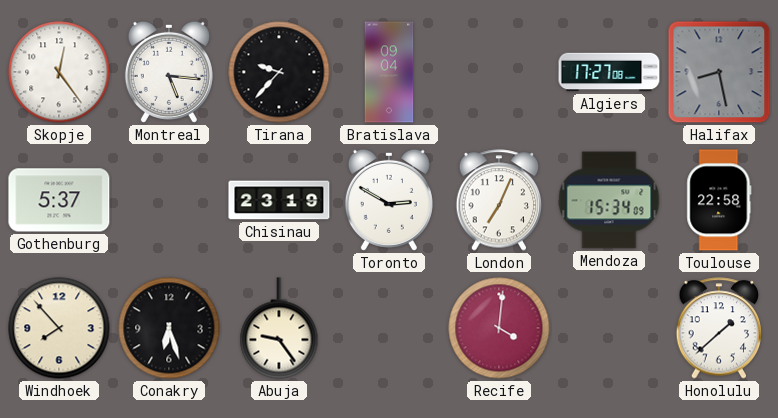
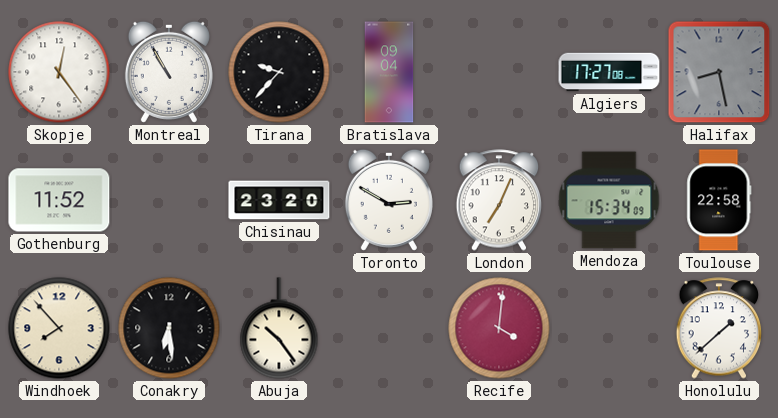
Montreal: 5:16 -> 10:55
Gothenburg: 5:37 -> 11:52
Chisinau: 23:19 -> 23:20
Conakry: 6:27 -> 6:29
Abuja: 9:24 -> 10:24
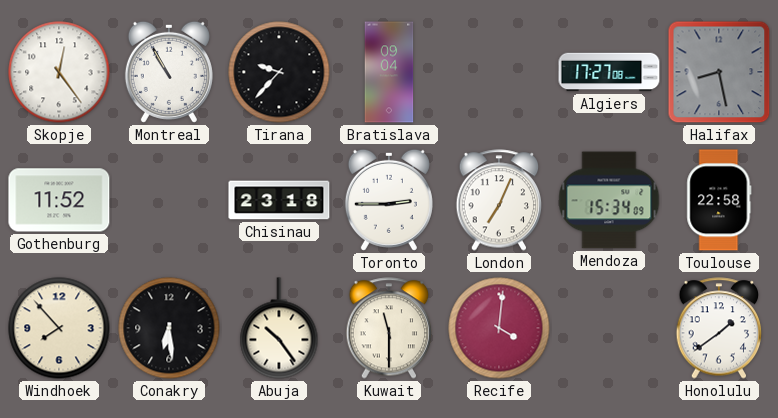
Chisinau: 23:20 -> 23:18
Toronto: 2:50 -> 2:45
Kuwait: none -> 11:30
Honolulu: 1:38 -> 1:39
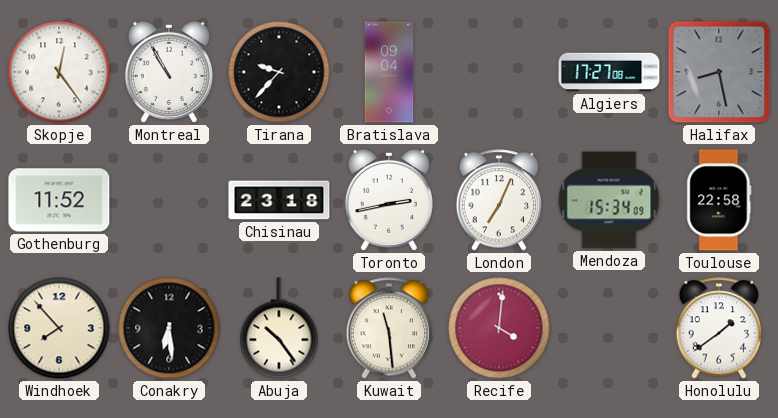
Toronto: 2:45 -> 2:43
Kuwait: 11:30 -> 11:29
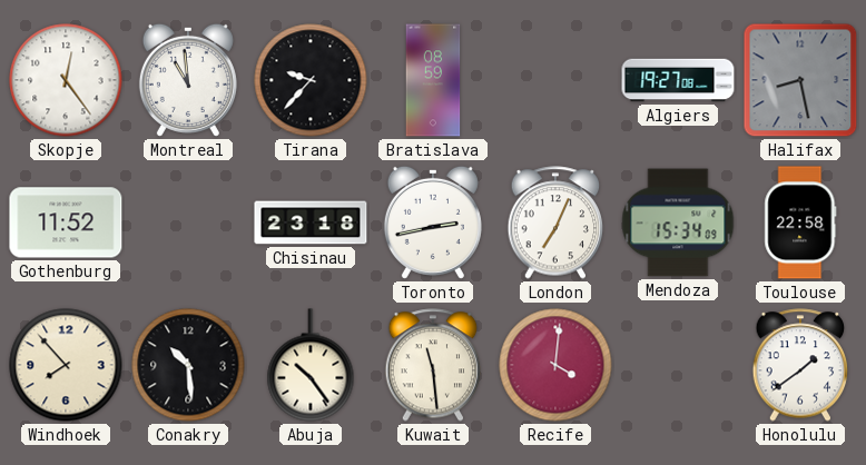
Montreal: 10:55 -> 10:59
Bratislava: 09:04 -> 08:59
Algiers: 17:27 -> 19:27
Conakry: 6:29 -> 10:29
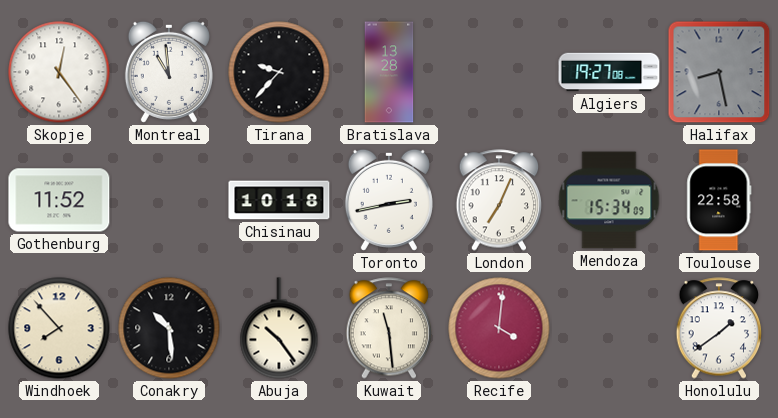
Bratislava: 08:59 -> 13:28
Chisinau: 23:18 -> 10:18
